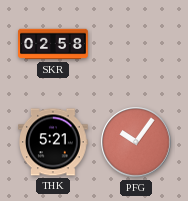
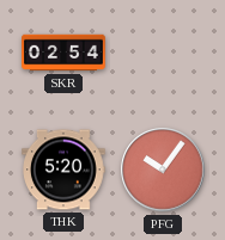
SKR: 02:58 -> 02:54
THK: 5:21 -> 5:20
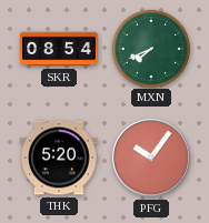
SKR: 02:54 -> 08:54
MXN: none -> 7:41
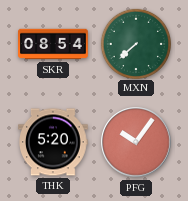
MXN: 7:41 -> 7:38
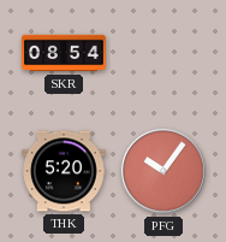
MXN: 7:38 -> none
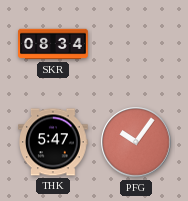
SKR: 08:54 -> 08:34
THK: 5:20 -> 5:47
